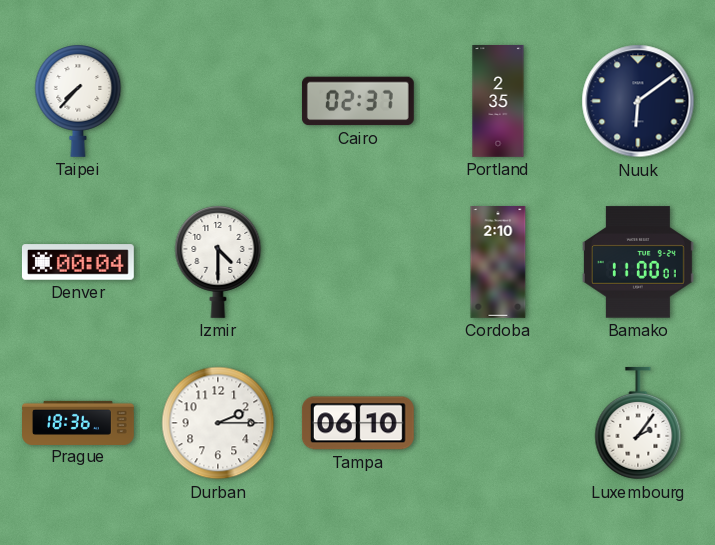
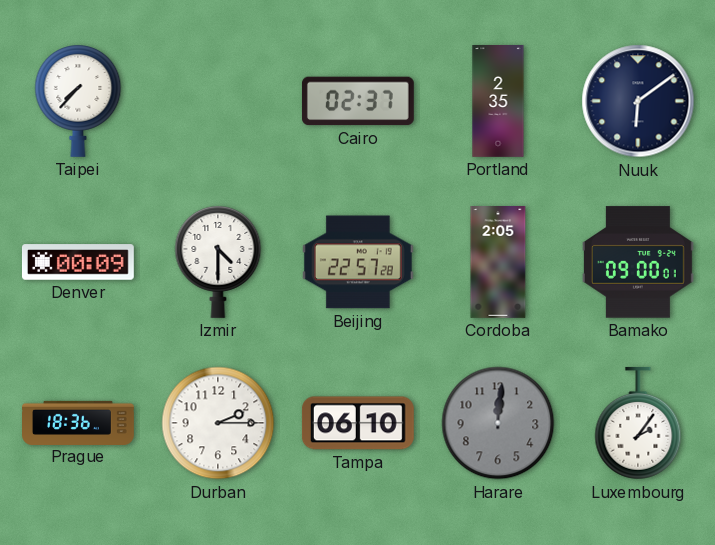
Denver: 00:04 -> 00:09
Beijing: none -> 22:57
Cordoba: 2:10 -> 2:05
Bamako: 11:00 -> 09:00
Harare: none -> 12:01
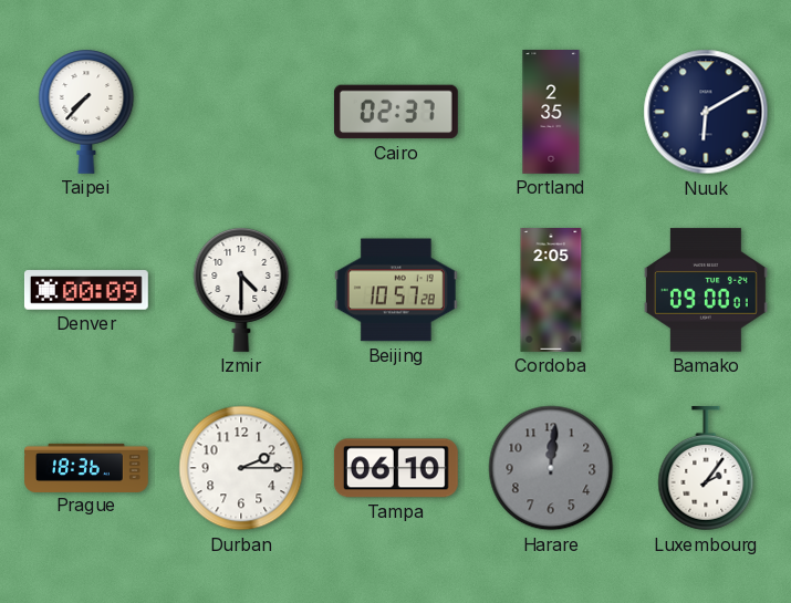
Nuuk: 6:09 -> 6:10
Beijing: 22:57 -> 10:57
